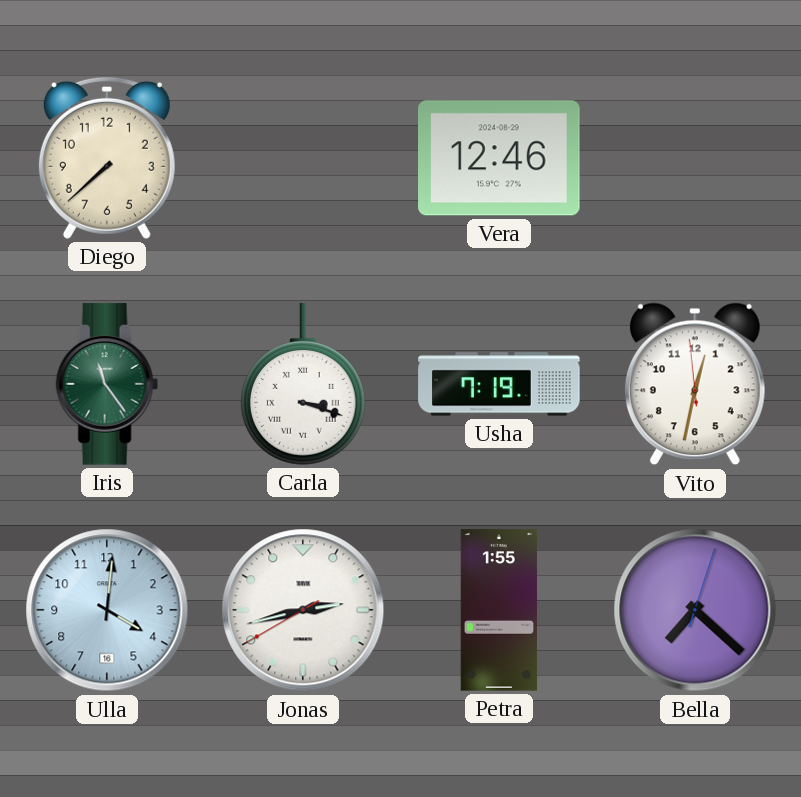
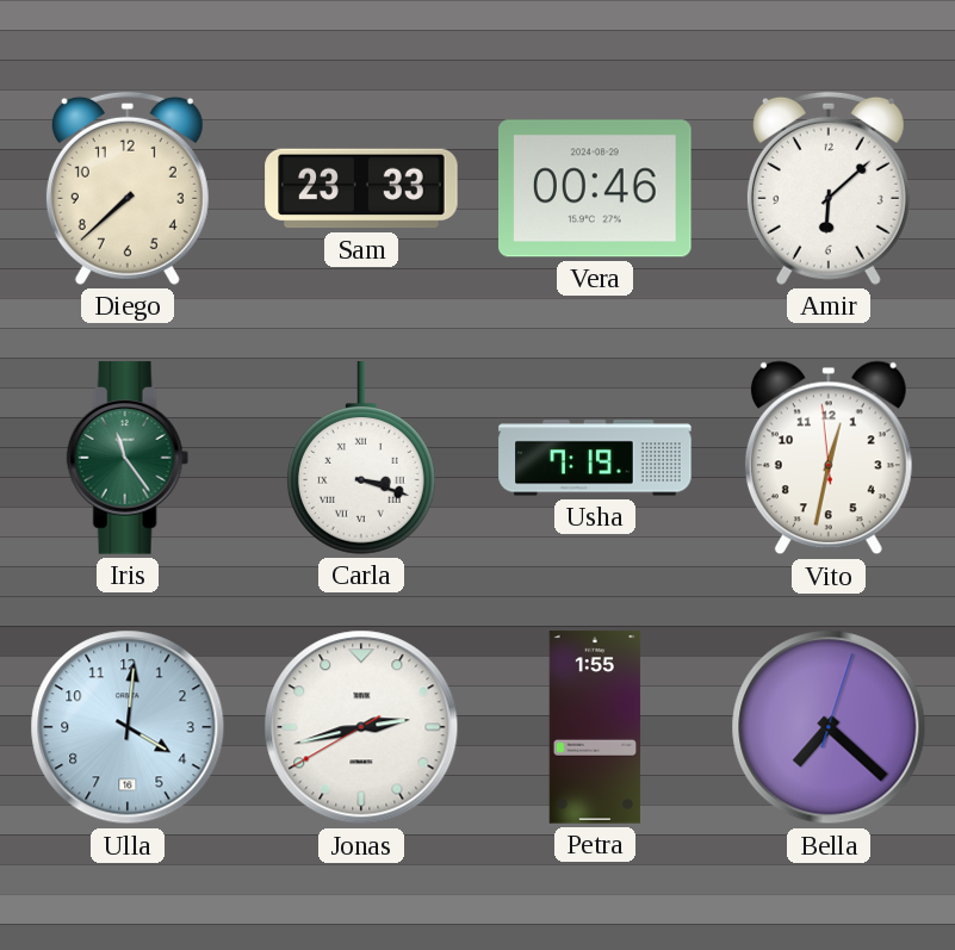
Sam: none -> 23:33
Vera: 12:46 -> 00:46
Amir: none -> 6:08
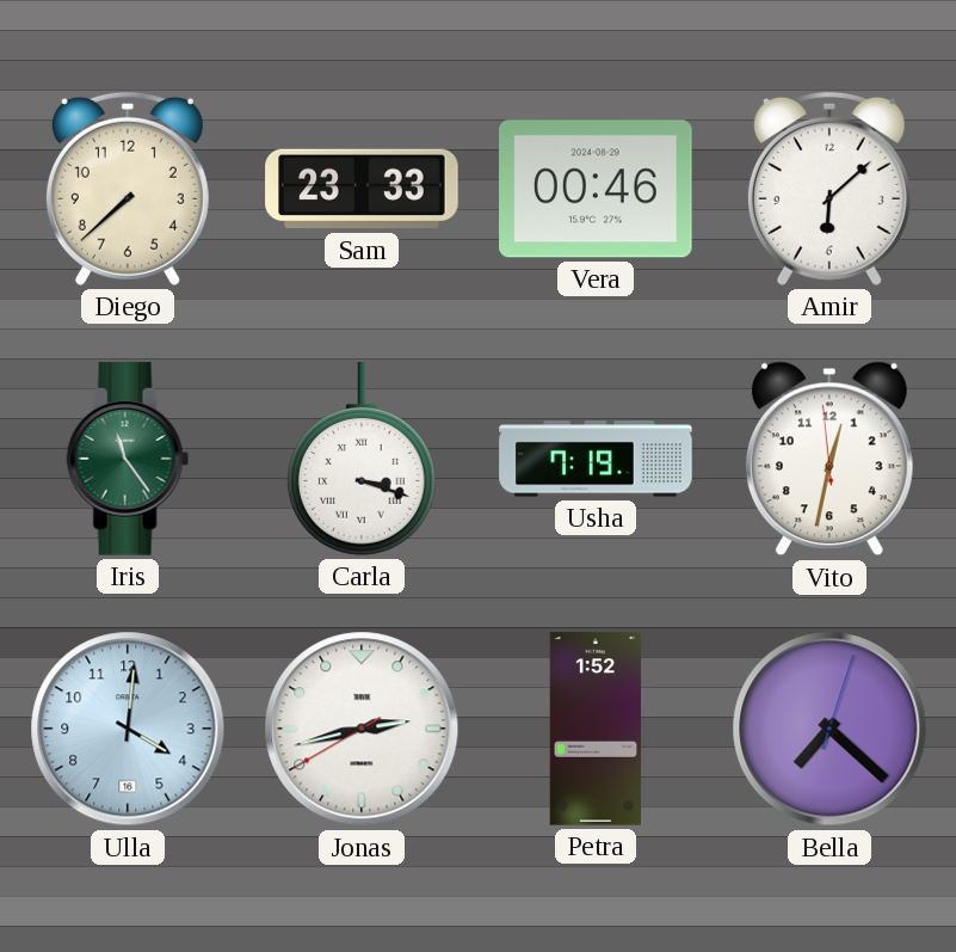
Petra: 1:55 -> 1:52
